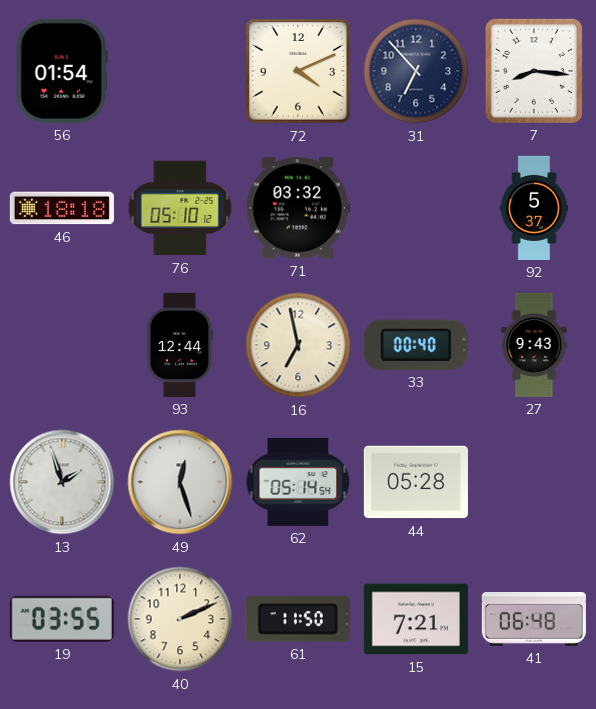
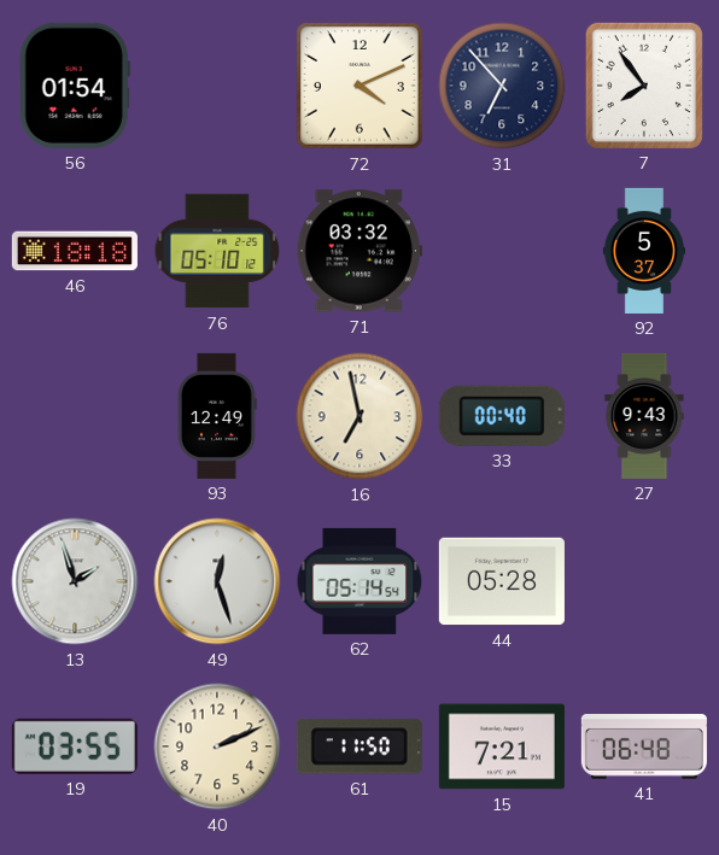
7: 8:16 -> 7:54
93: 12:44 -> 12:49
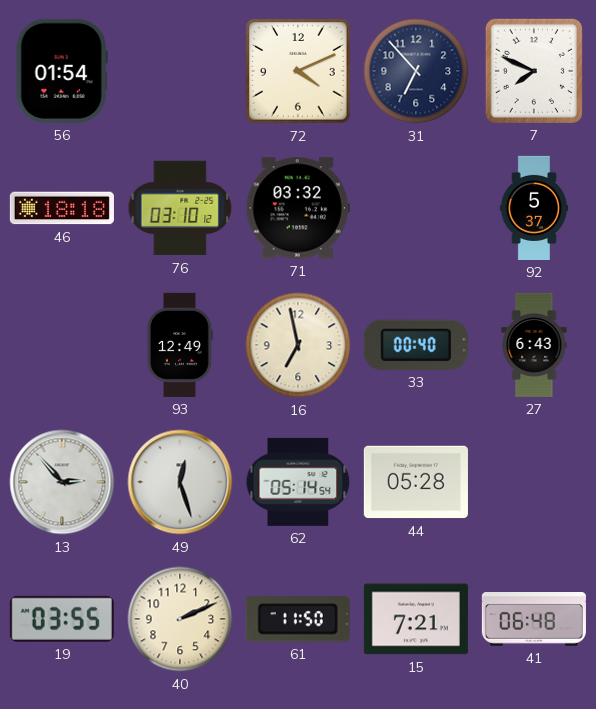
7: 7:54 -> 7:49
76: 05:10 -> 03:10
27: 9:43 -> 6:43
13: 1:57 -> 2:53
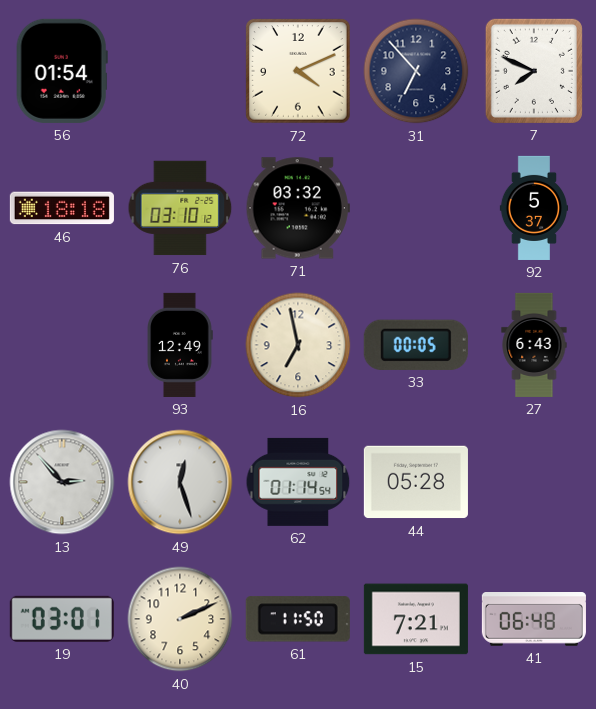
33: 00:40 -> 00:05
62: 05:14 -> 01:14
19: 03:55 -> 03:01
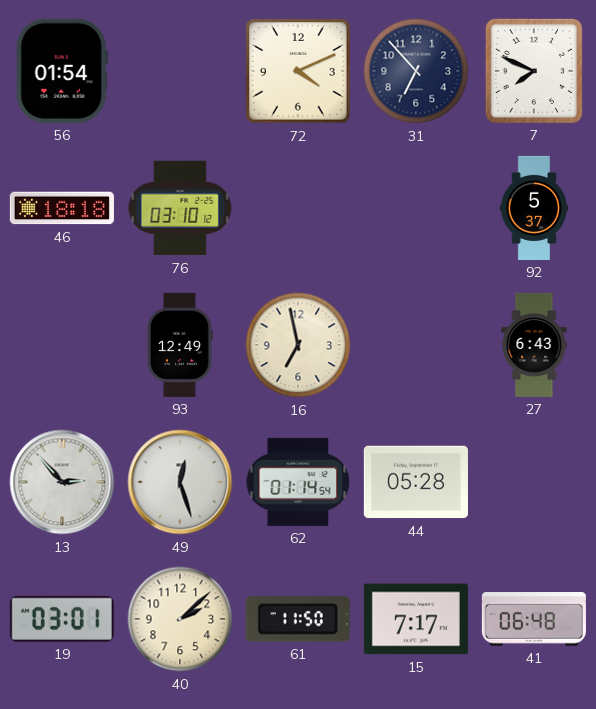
71: 03:32 -> none
33: 00:05 -> none
40: 2:11 -> 2:08
15: 7:21 -> 7:17
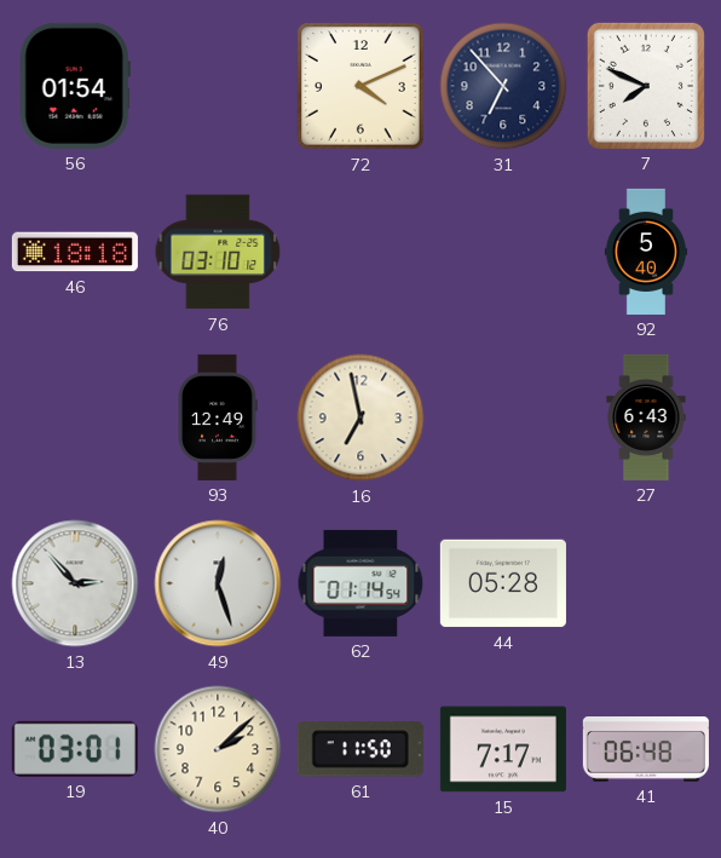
92: 5:37 -> 5:40
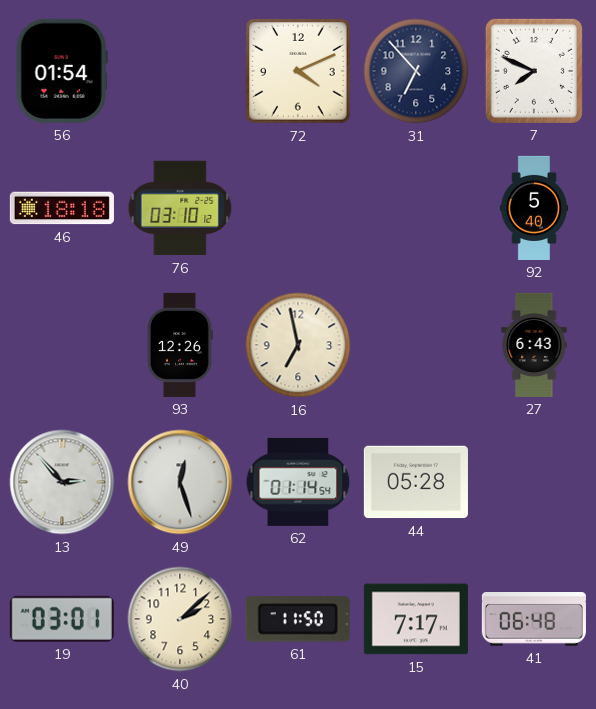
93: 12:49 -> 12:26
